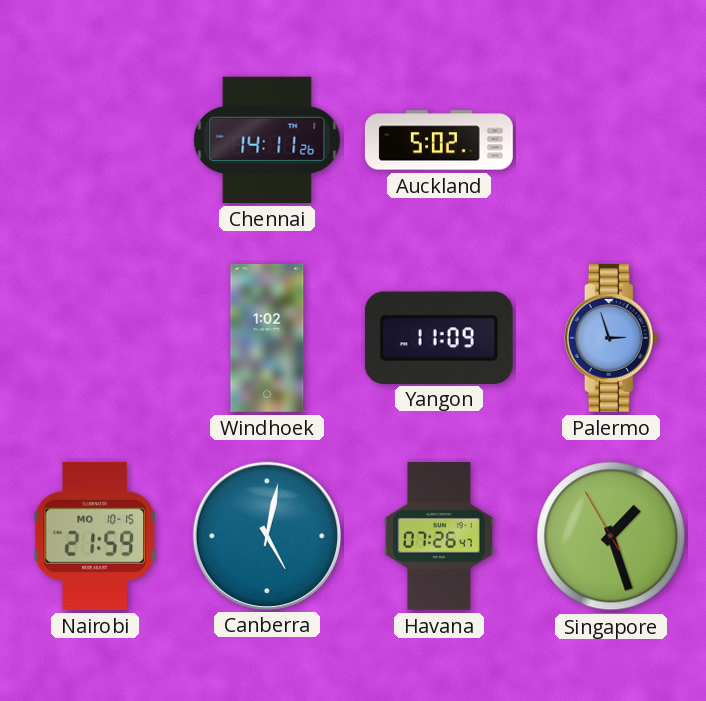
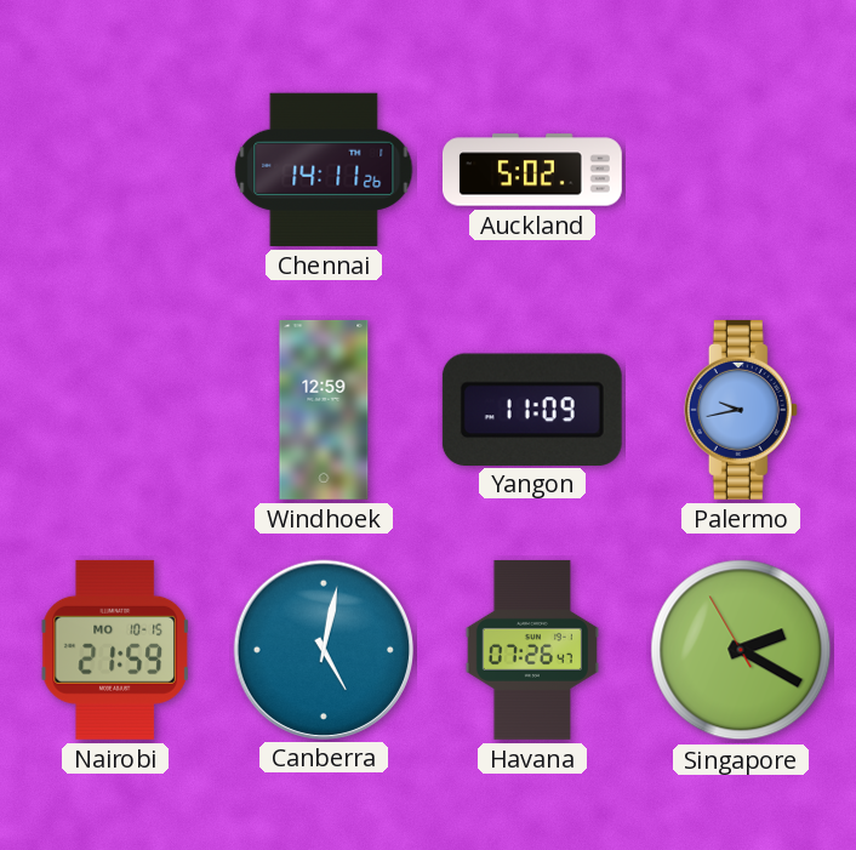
Windhoek: 1:02 -> 12:59
Palermo: 2:57 -> 9:43
Singapore: 1:26 -> 2:19
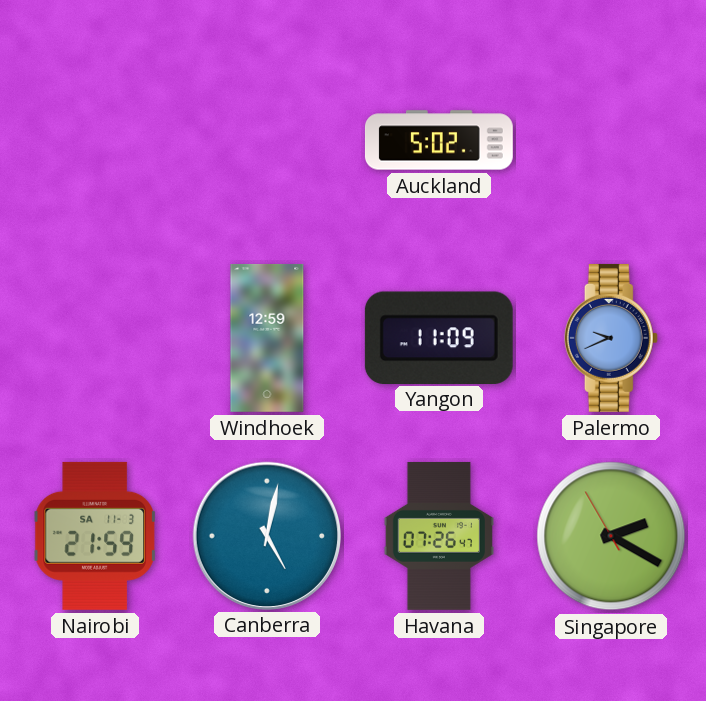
Chennai: 14:11 -> none
Palermo: 9:43 -> 9:41
Nairobi date: MO 10-15 -> SA 11-3
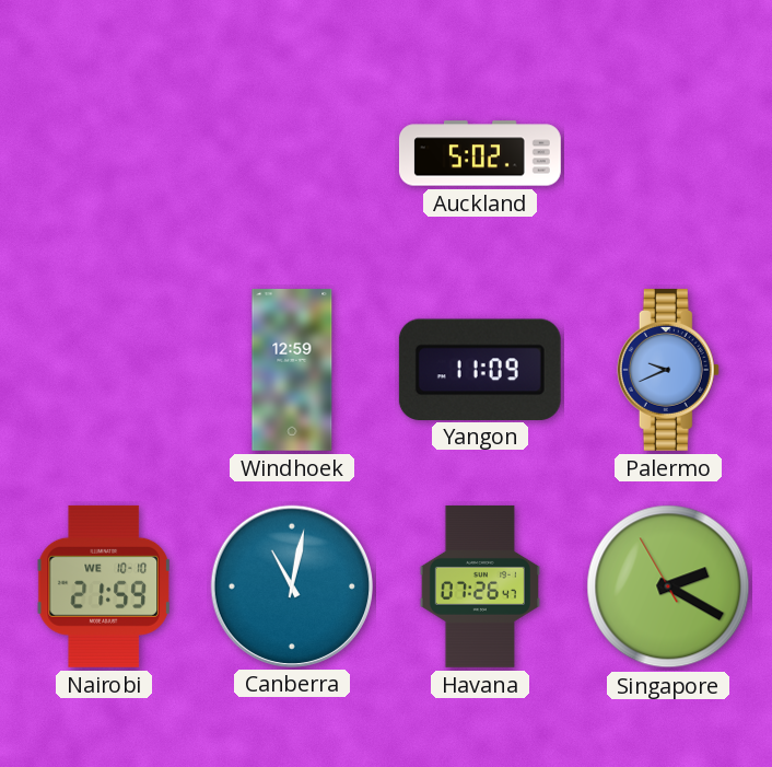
Nairobi date: SA 11-3 -> WE 10-10
Canberra: 5:02 -> 11:02
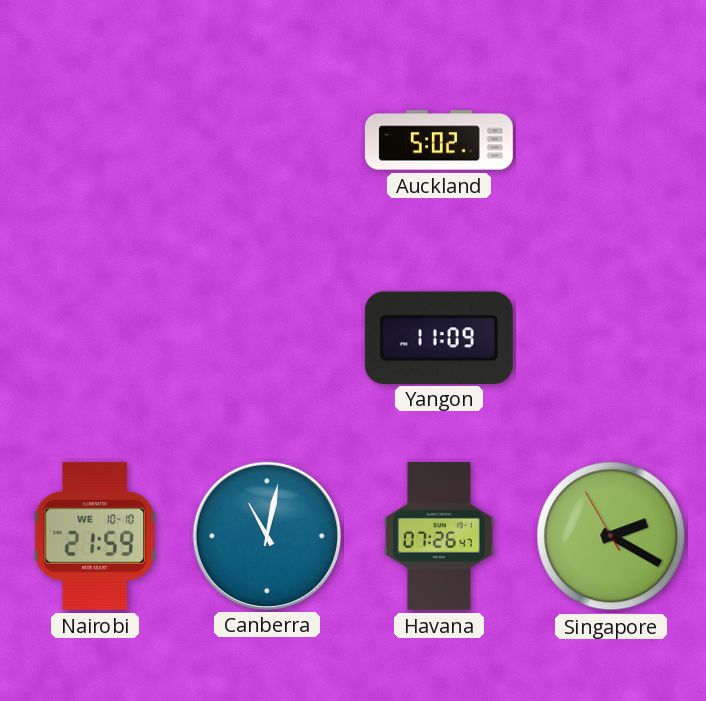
Windhoek: 12:59 -> none
Palermo: 9:41 -> none
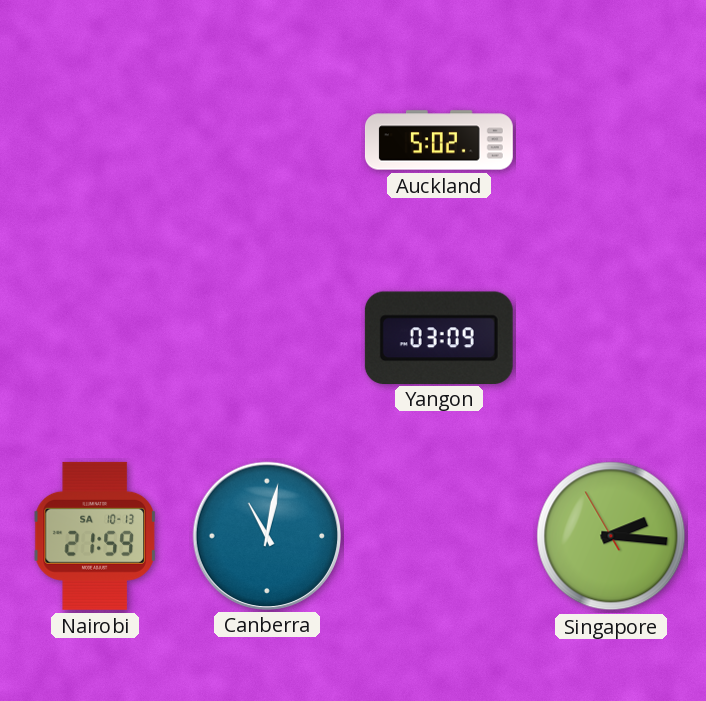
Yangon: 11:09 -> 03:09
Nairobi date: WE 10-10 -> SA 10-13
Havana: 07:26 -> none
Singapore: 2:19 -> 2:15
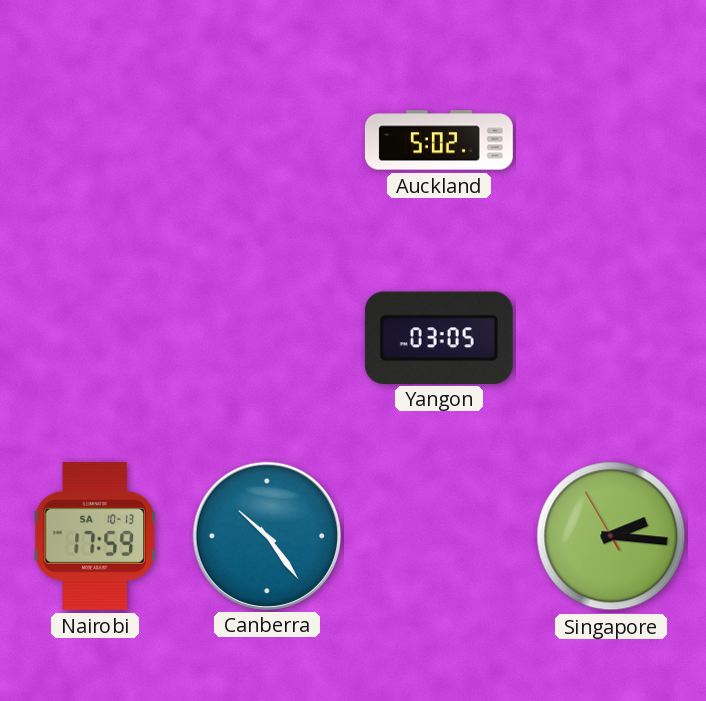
Yangon: 03:09 -> 03:05
Nairobi: 21:59 -> 17:59
Canberra: 11:02 -> 10:24
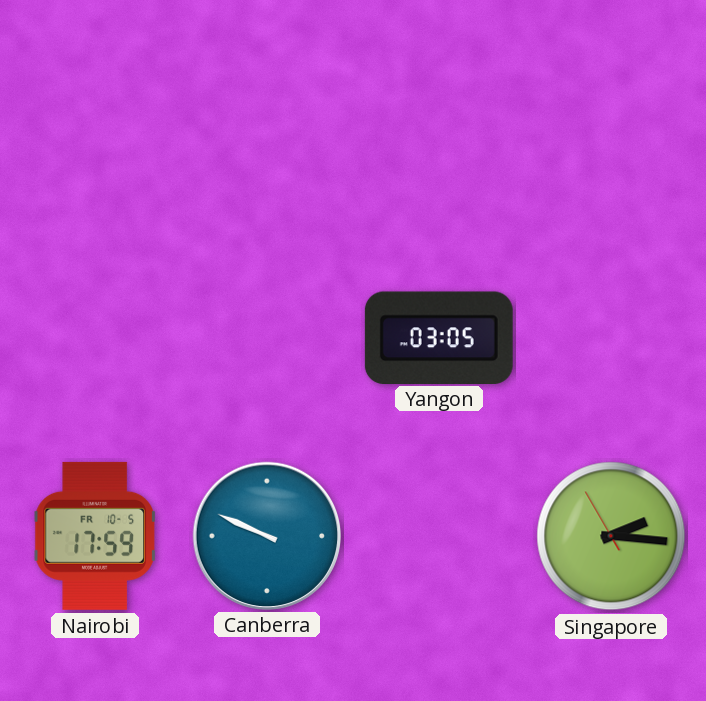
Auckland: 5:02 -> none
Nairobi date: SA 10-13 -> FR 10-5
Canberra: 10:24 -> 9:49
